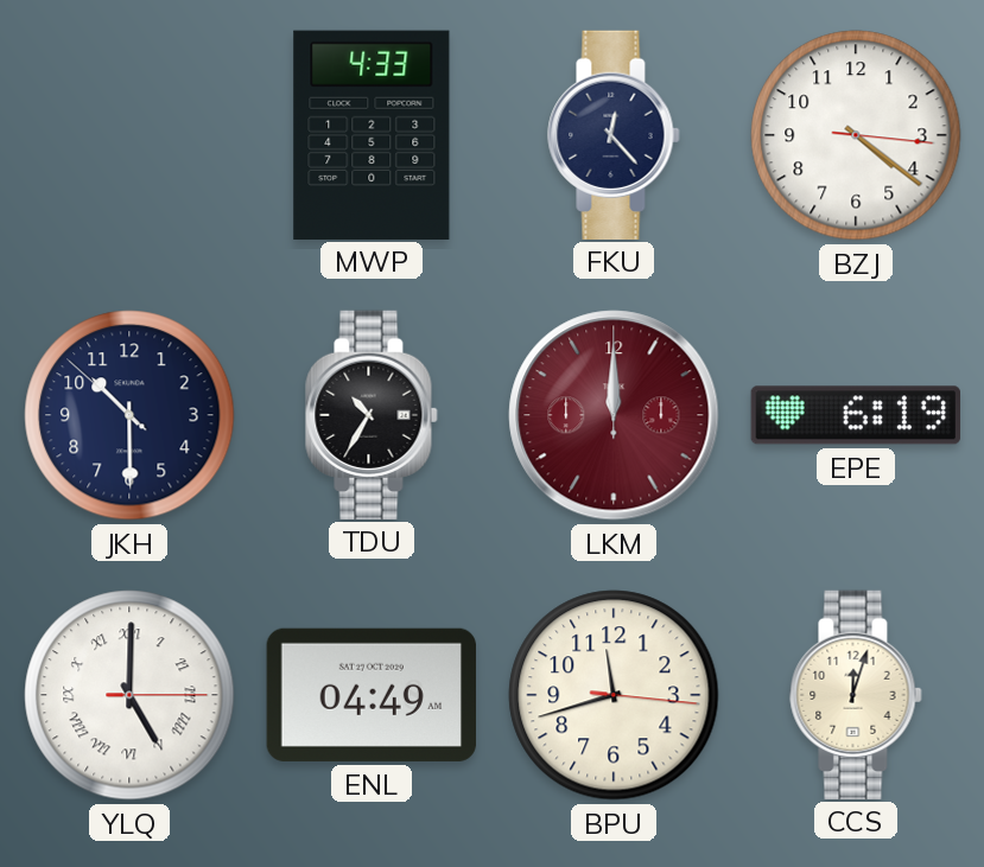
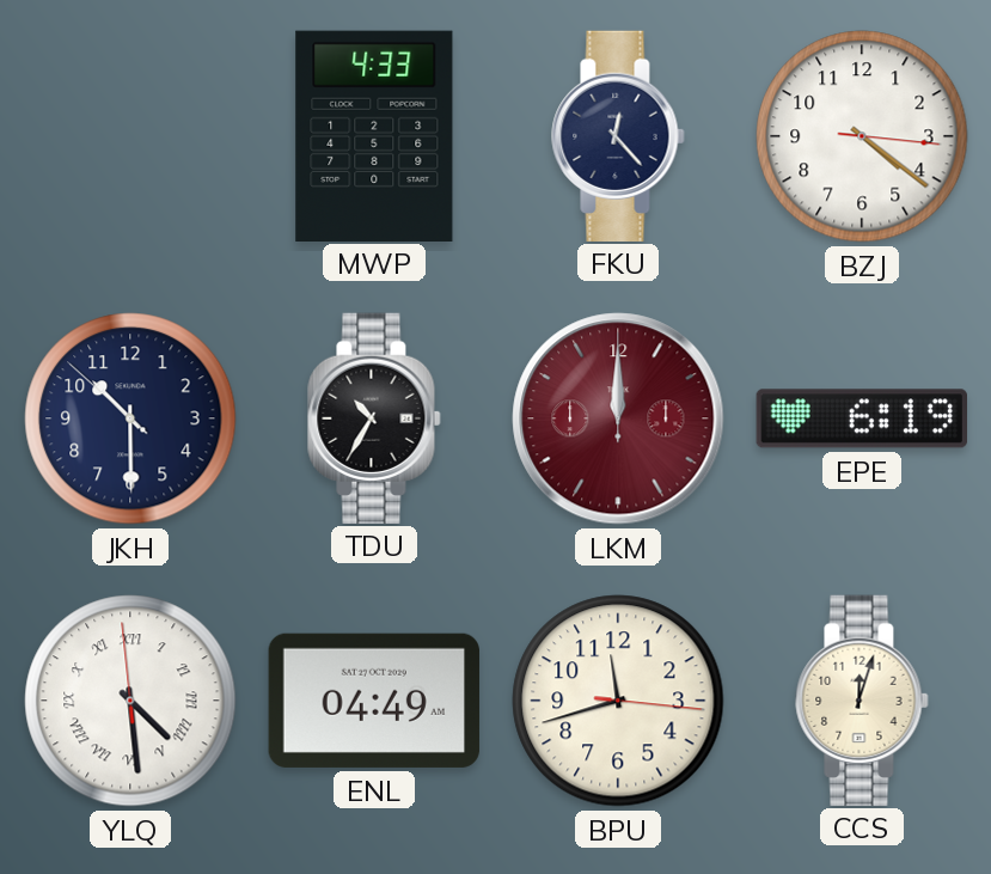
YLQ: 5:00 -> 4:28
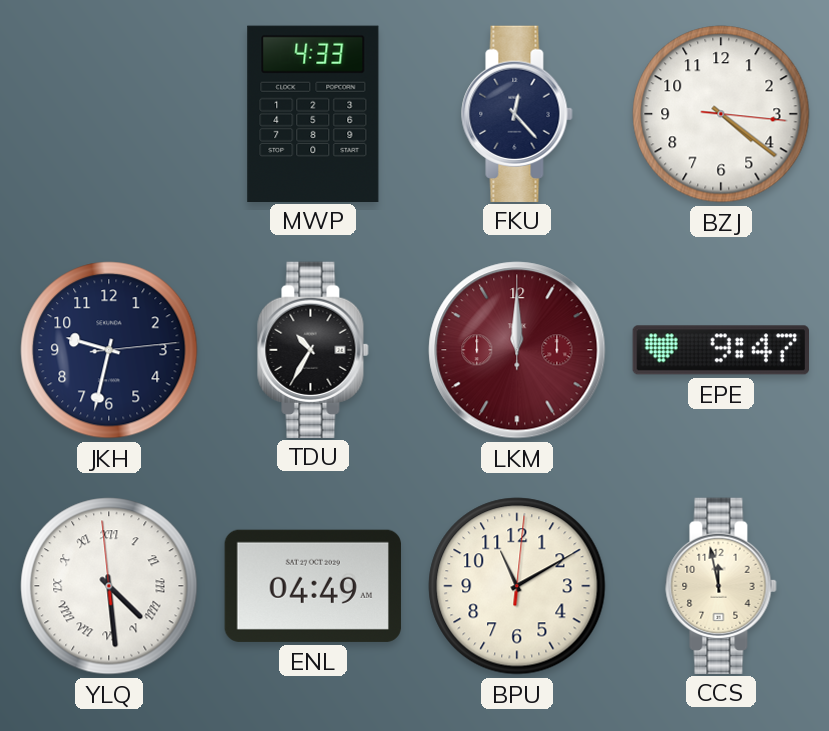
JKH: 10:29 -> 9:32
EPE: 6:19 -> 9:47
BPU: 11:42 -> 11:10
CCS: 12:03 -> 11:58
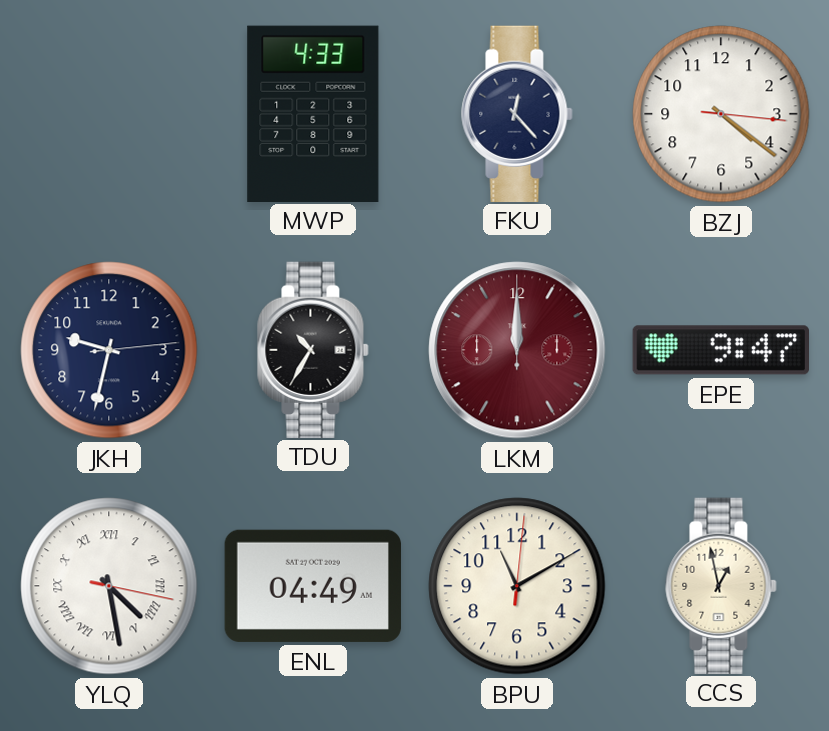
YLQ: 4:28:59 -> 4:28:17
CCS: 11:58 -> 12:58
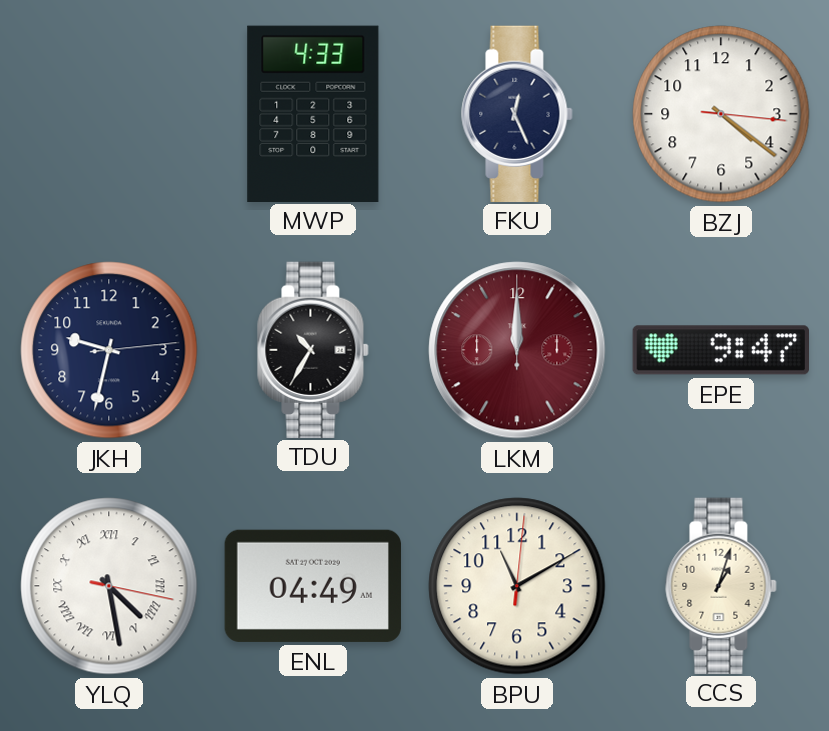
FKU: 12:23 -> 12:26
CCS: 12:58 -> 1:03
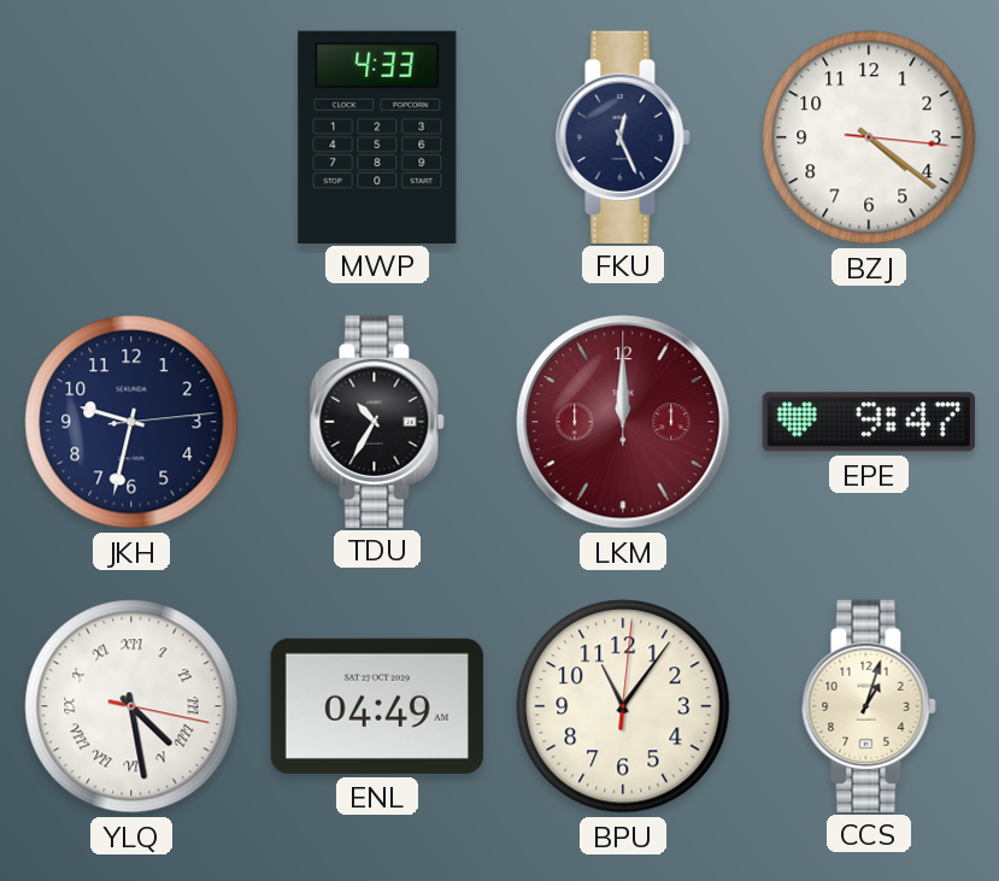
BPU: 11:10 -> 11:06
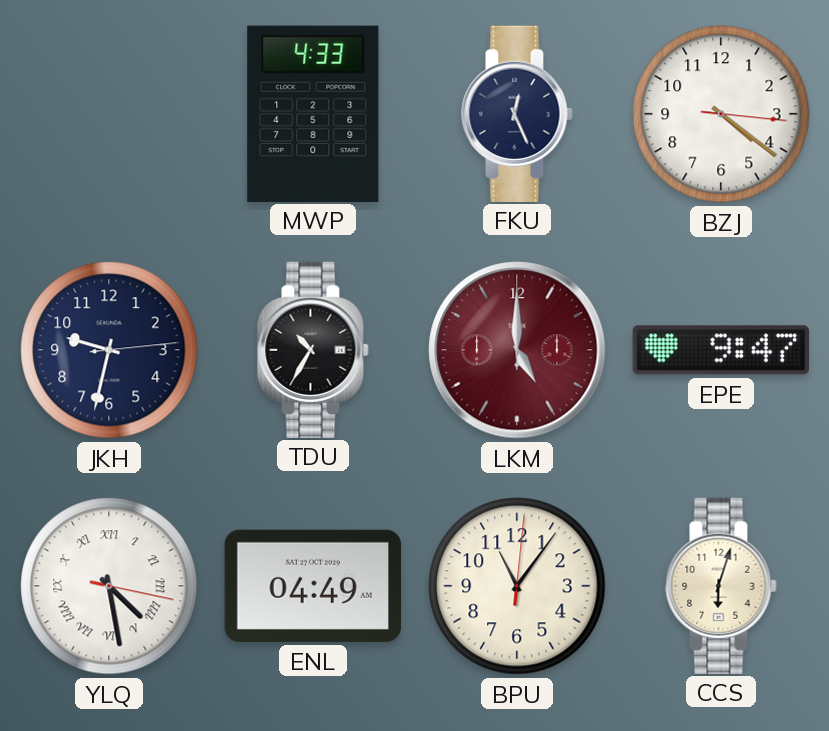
LKM: 12:00 -> 5:00
CCS: 1:03 -> 6:03
